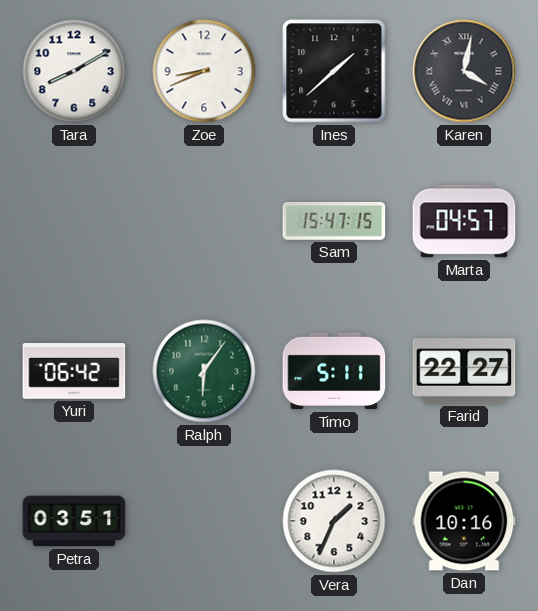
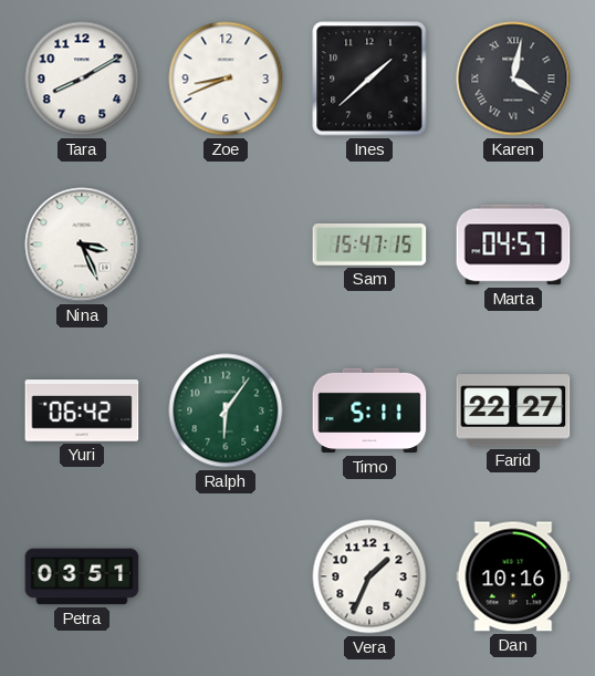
Nina: none -> 3:26
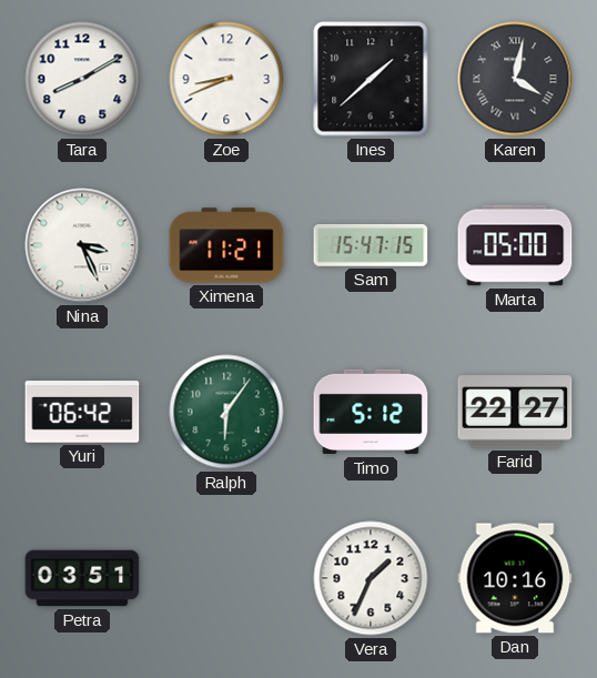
Ximena: none -> 11:21
Marta: 04:57 -> 05:00
Timo: 5:11 -> 5:12
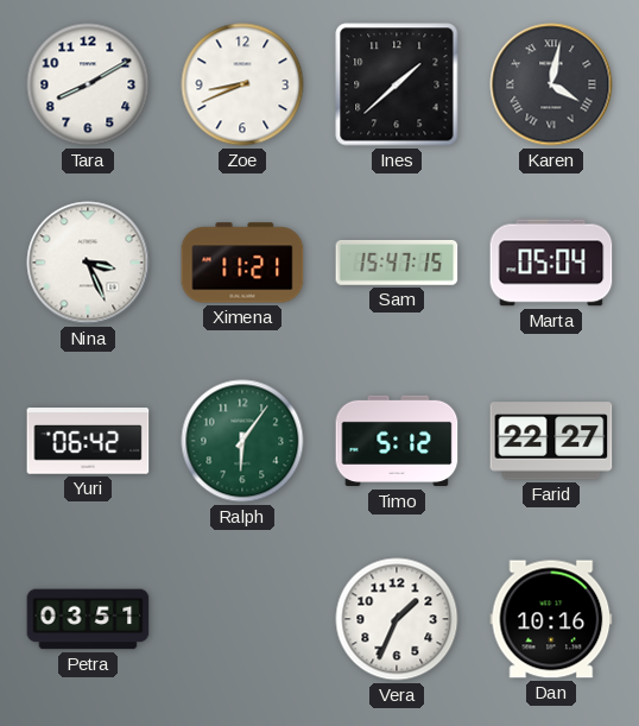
Marta: 05:00 -> 05:04
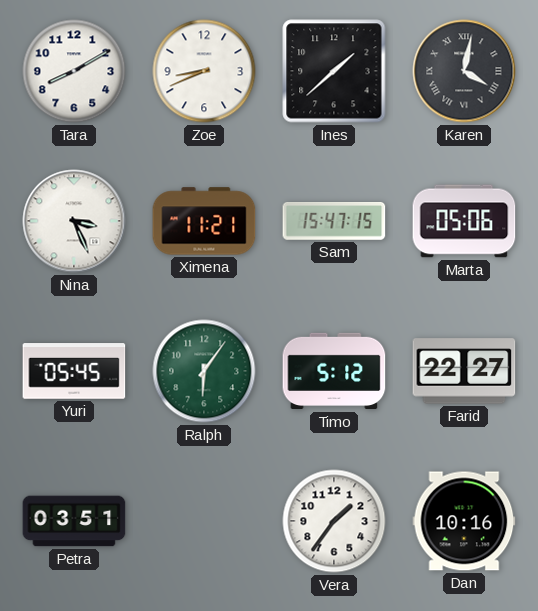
Marta: 05:04 -> 05:06
Yuri: 06:42 -> 05:45
Vera: 1:34 -> 1:36
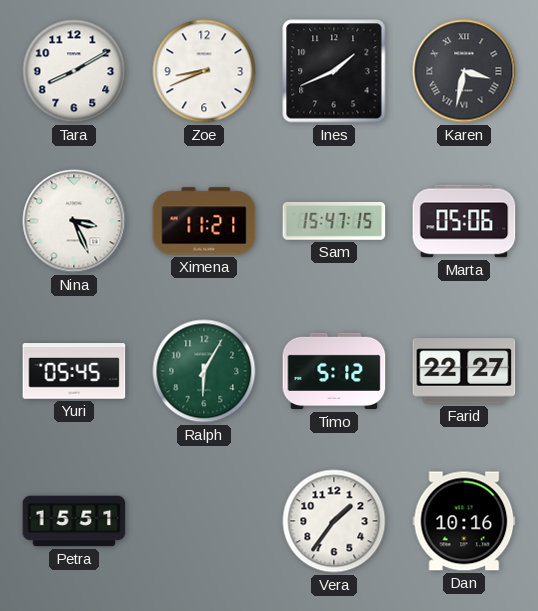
Ines: 1:38 -> 1:41
Karen: 4:02 -> 3:32
Ralph: 6:06 -> 6:05
Petra: 03:51 -> 15:51
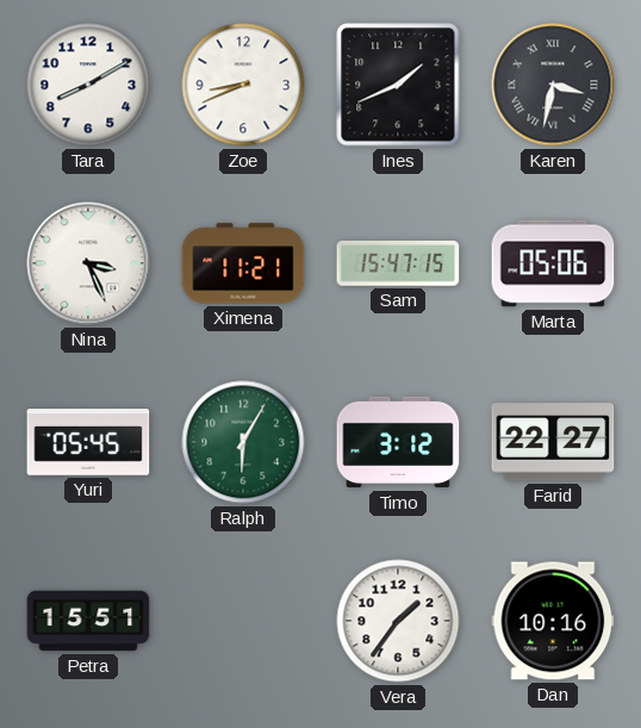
Timo: 5:12 -> 3:12
